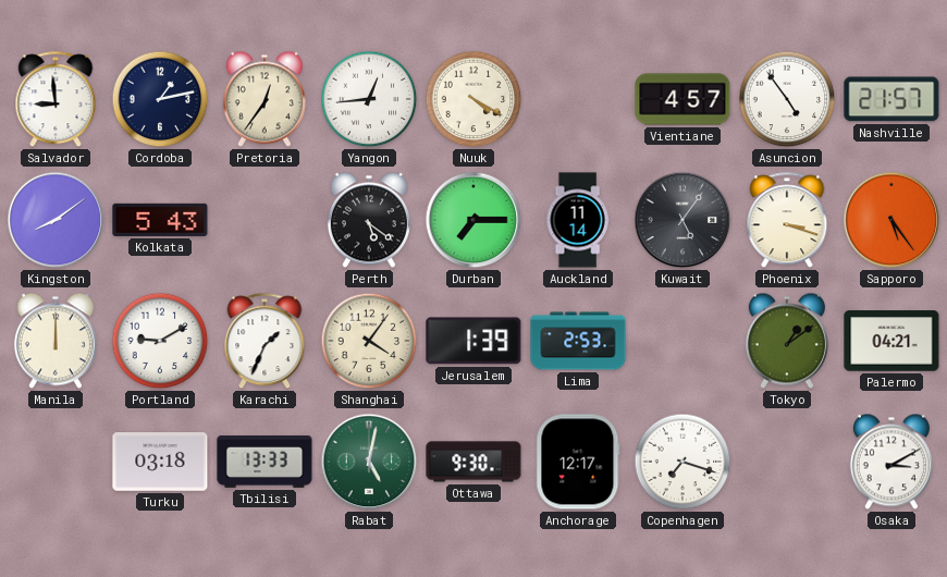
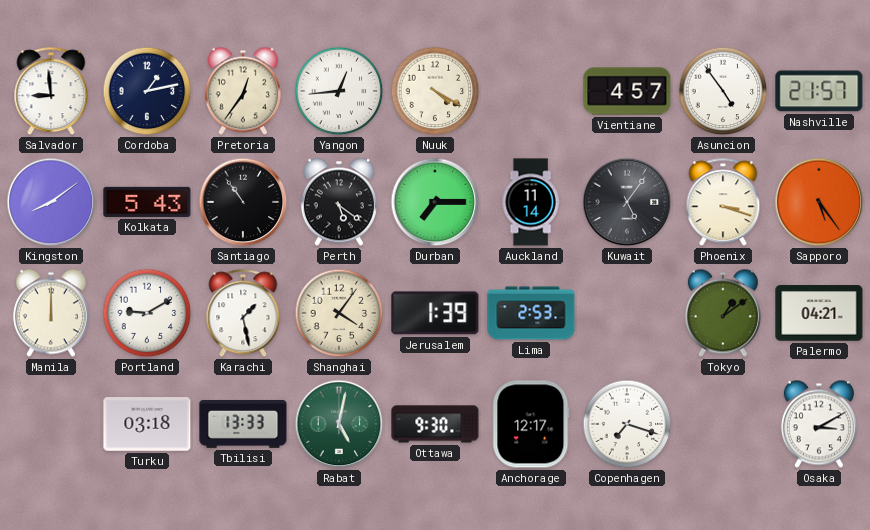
Santiago: none -> 10:54
Karachi: 1:34 -> 1:28
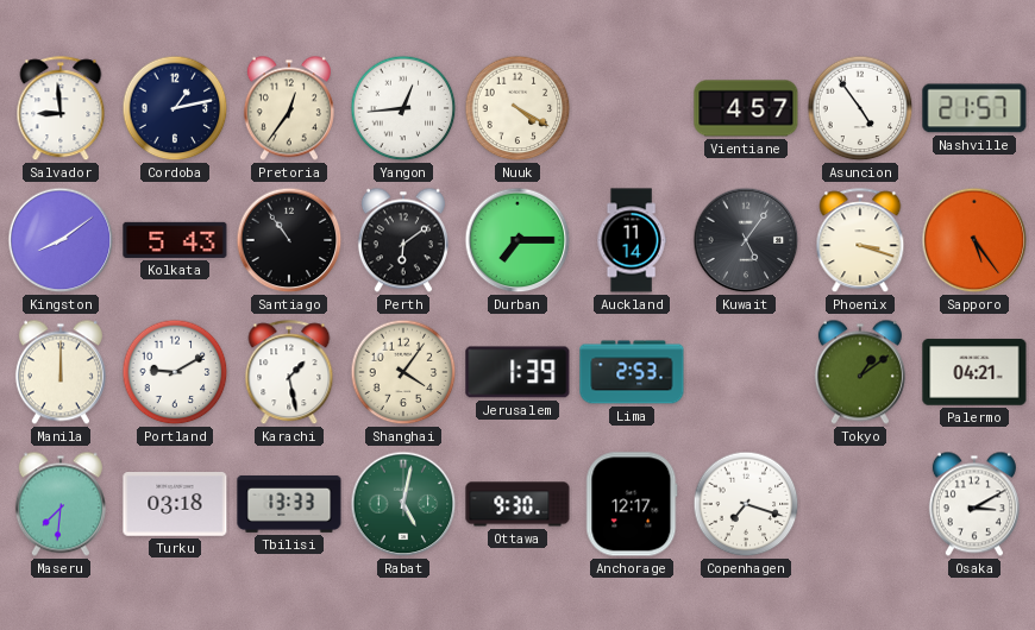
Perth: 5:21 -> 6:09
Maseru: none -> 7:31
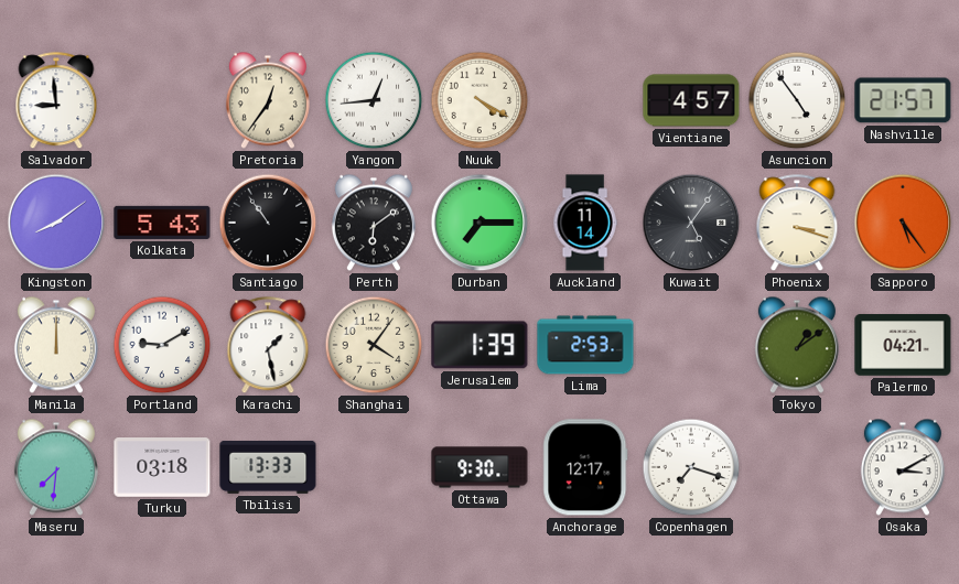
Cordoba: 1:13 -> none
Rabat: 5:02 -> none
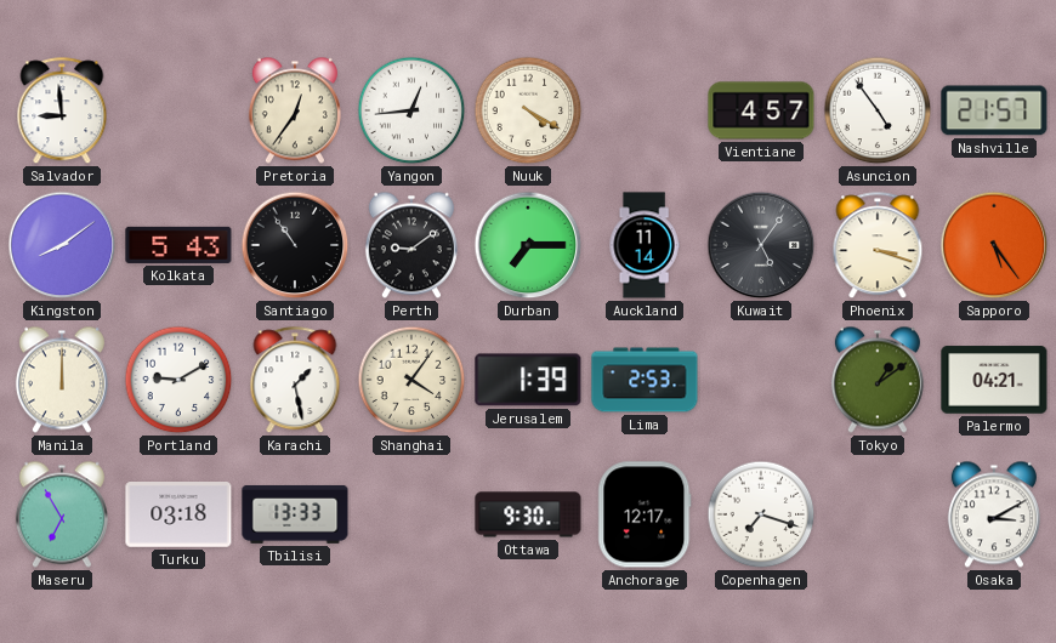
Perth: 6:09 -> 9:09
Maseru: 7:31 -> 6:55
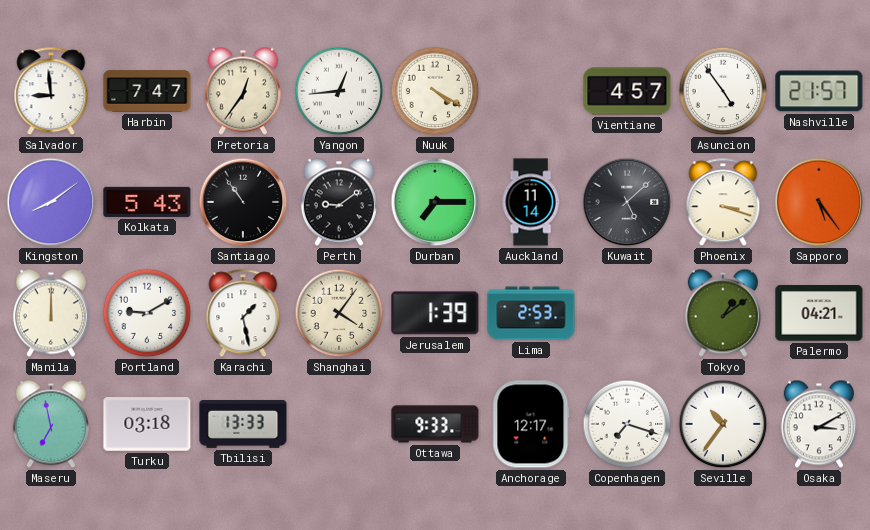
Harbin: none -> 7:47
Kuwait: 5:06 -> 5:08
Maseru: 6:55 -> 6:58
Ottawa: 9:30 -> 9:33
Seville: none -> 10:36
